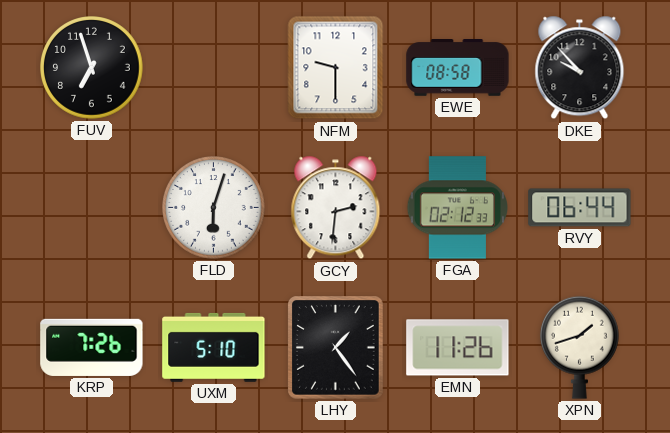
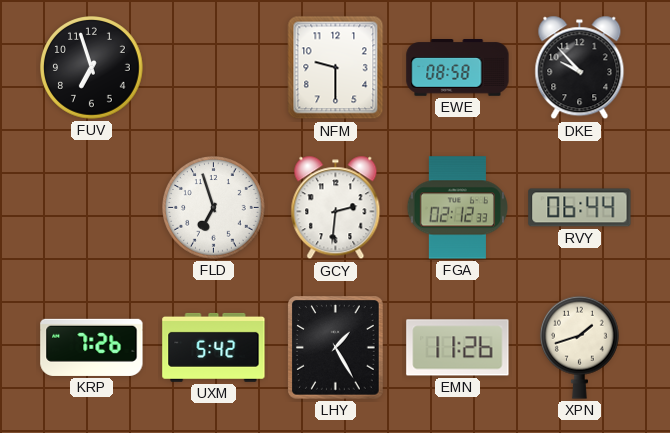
FLD: 6:03 -> 6:57
UXM: 5:10 -> 5:42
LHY: 1:24 -> 1:25
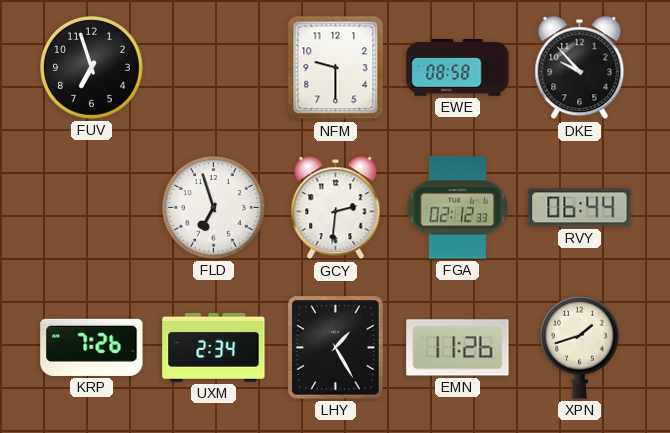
UXM: 5:42 -> 2:34
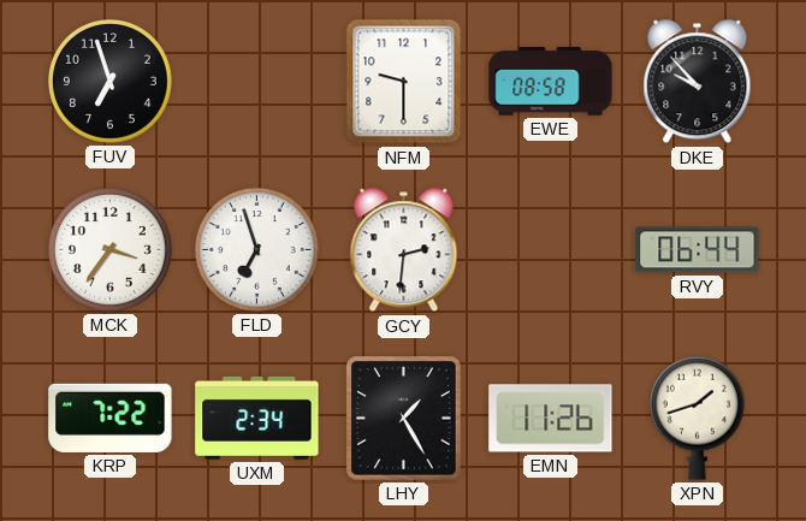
MCK: none -> 3:36
FGA: 02:12 -> none
KRP: 7:26 -> 7:22
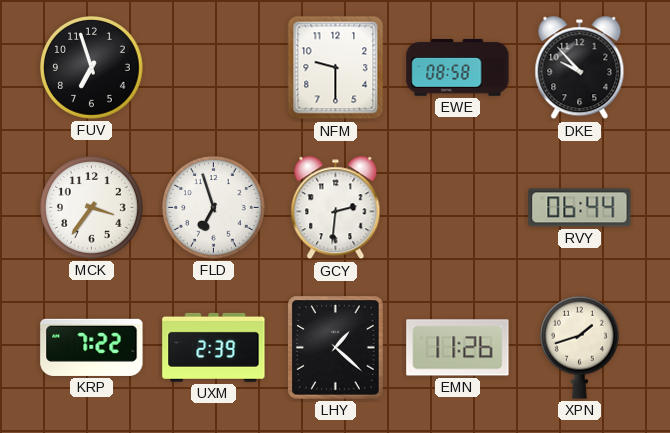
UXM: 2:34 -> 2:39
LHY: 1:25 -> 1:22
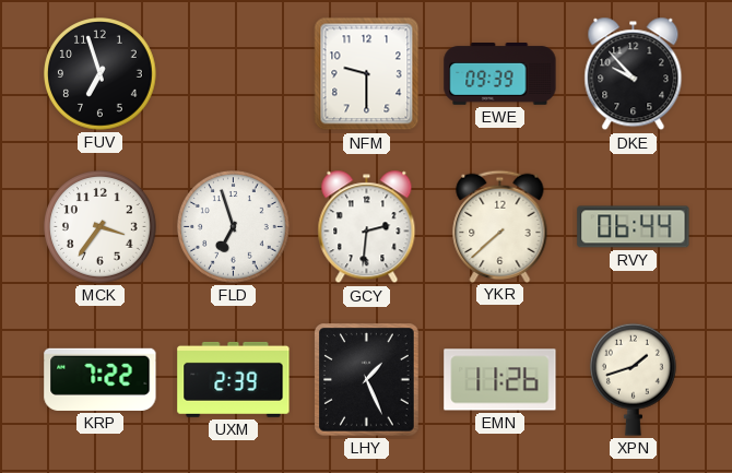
EWE: 08:58 -> 09:39
YKR: none -> 7:38
LHY: 1:22 -> 1:26
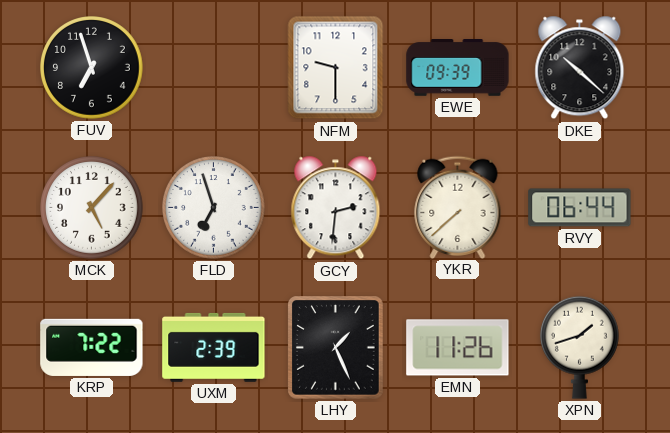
DKE: 9:53 -> 10:22
MCK: 3:36 -> 5:07
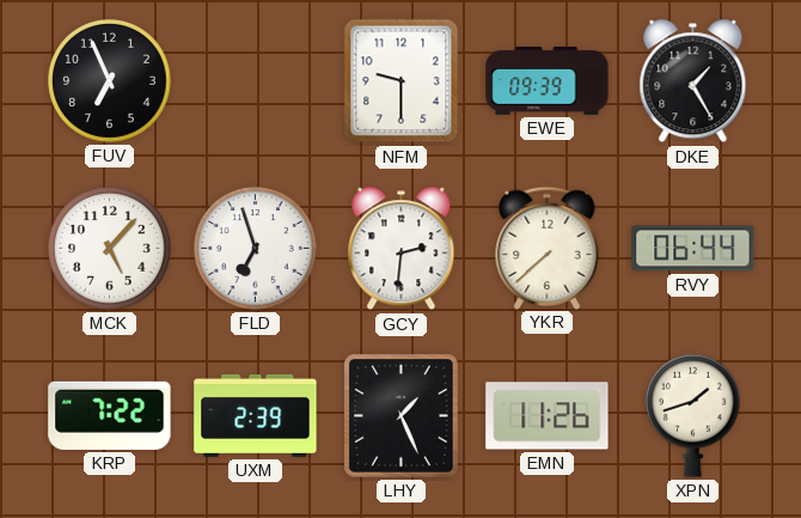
FUV: 6:57 -> 6:56
DKE: 10:22 -> 1:25
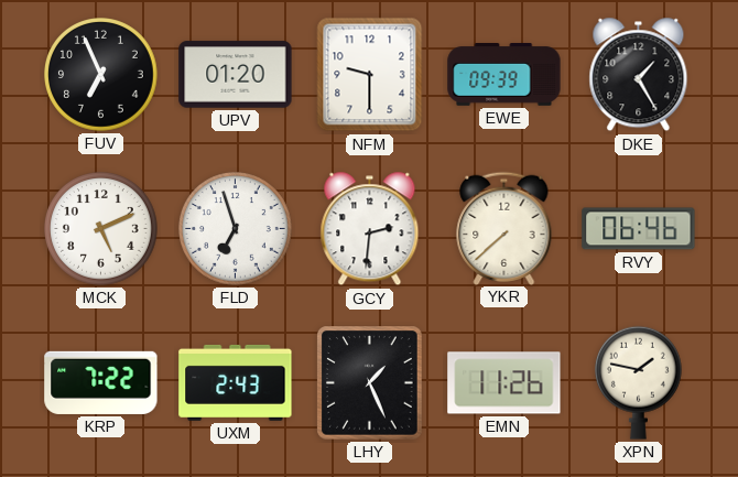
UPV: none -> 01:20
MCK: 5:07 -> 5:11
RVY: 06:44 -> 06:46
UXM: 2:39 -> 2:43
XPN: 1:42 -> 1:47
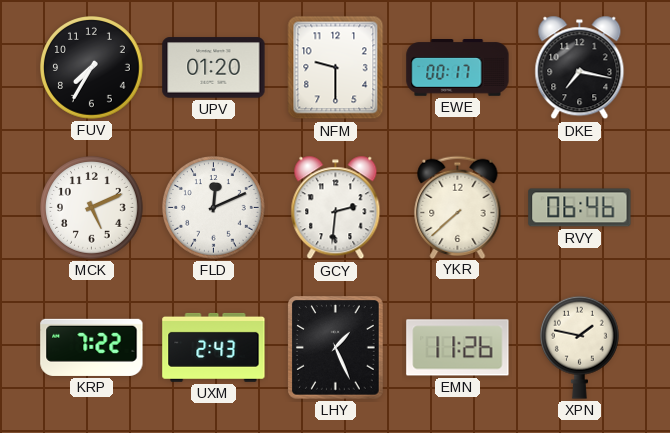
FUV: 6:56 -> 7:35
EWE: 09:39 -> 00:17
DKE: 1:25 -> 7:17
FLD: 6:57 -> 12:11
